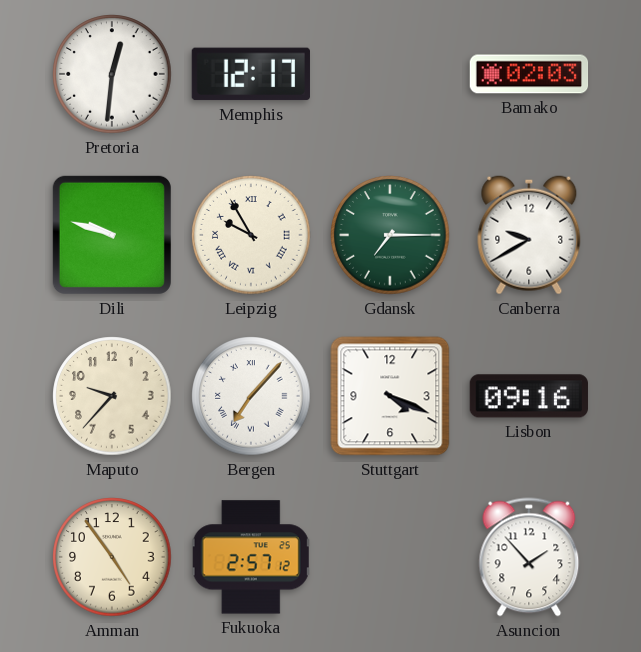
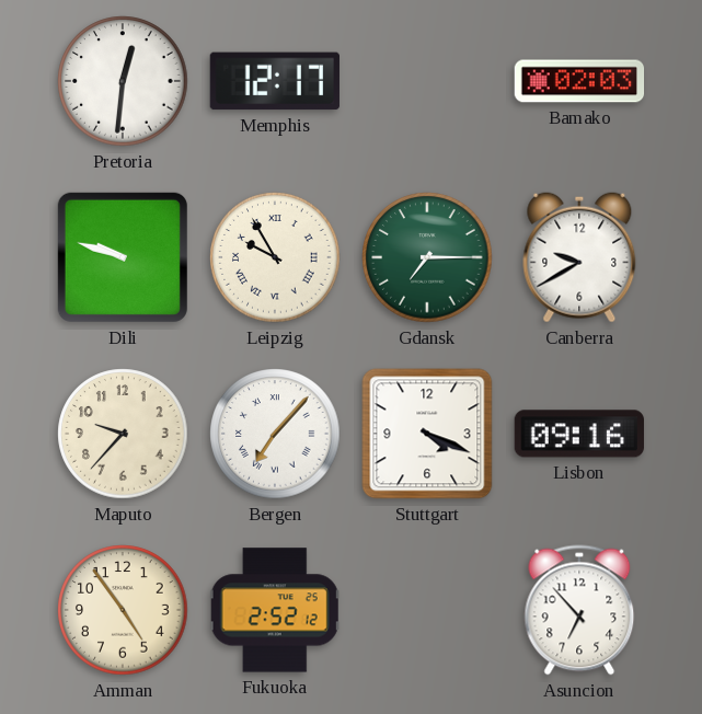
Fukuoka: 2:57 -> 2:52
Asuncion: 1:53 -> 6:53
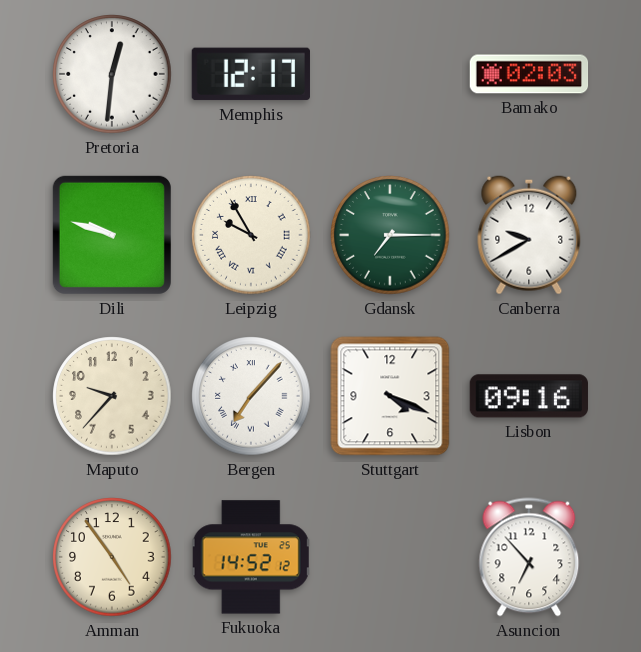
Fukuoka: 2:52 -> 14:52
